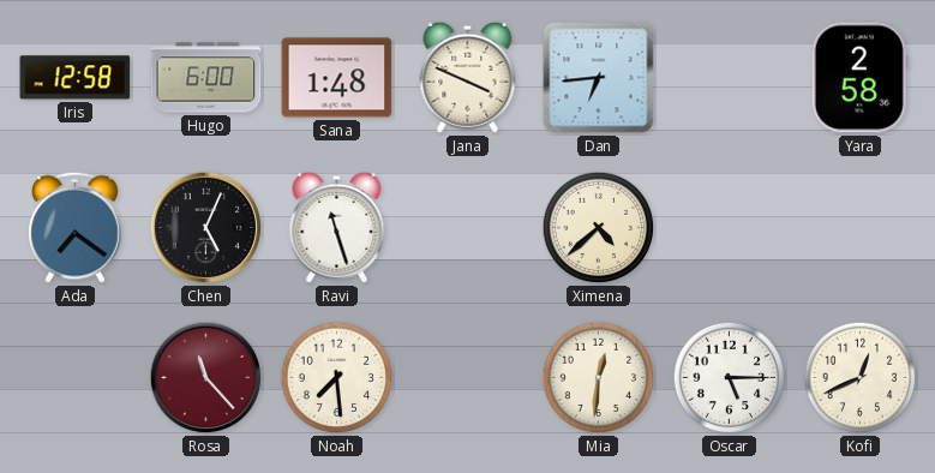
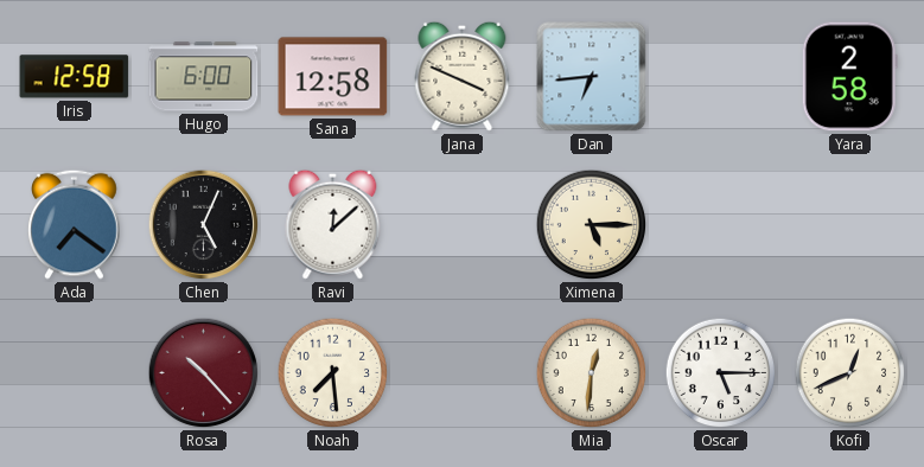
Sana: 1:48 -> 12:58
Ravi: 11:27 -> 12:08
Ximena: 4:38 -> 5:15
Rosa: 11:23 -> 10:23
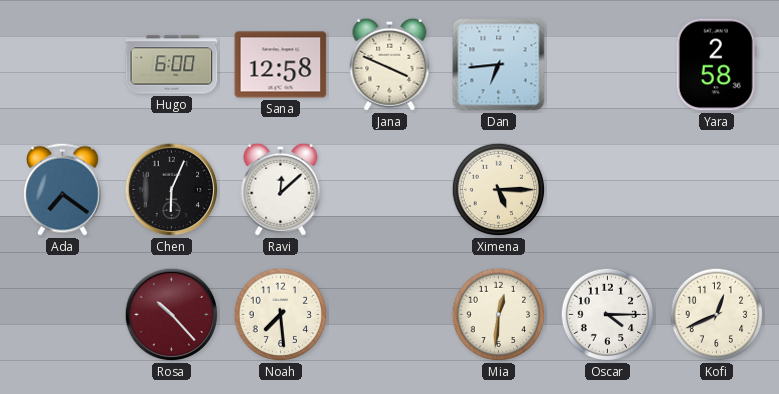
Iris: 12:58 -> none
Chen: 5:04 -> 6:04
Oscar: 5:15 -> 4:15
